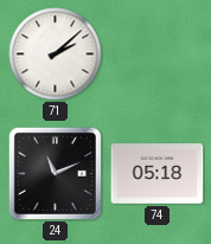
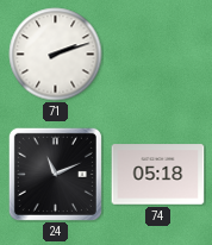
71: 2:08 -> 2:12
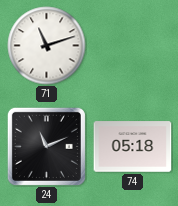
71: 2:12 -> 11:12
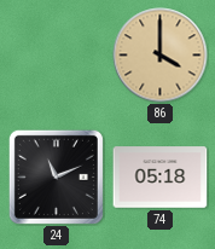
71: 11:12 -> none
86: none -> 4:00
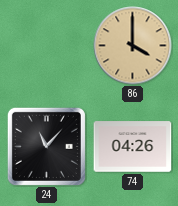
24: 11:11 -> 11:07
74: 05:18 -> 04:26
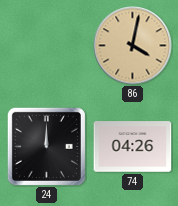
86: 4:00 -> 4:02
24: 11:07 -> 12:00
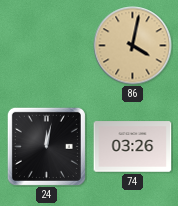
24: 12:00 -> 12:02
74: 04:26 -> 03:26
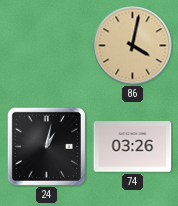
24: 12:02 -> 1:02
